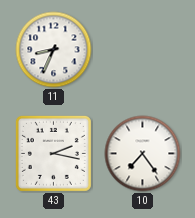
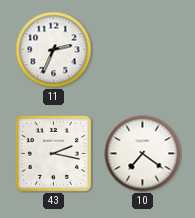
11: 8:34 -> 2:34
10: 7:24 -> 7:21
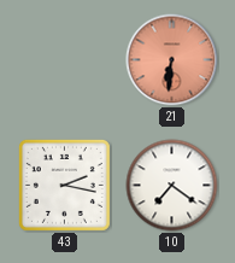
11: 2:34 -> none
21: none -> 6:31
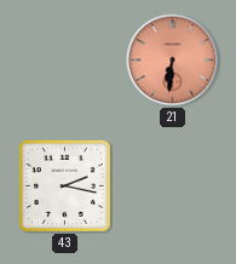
10: 7:21 -> none
